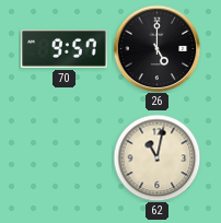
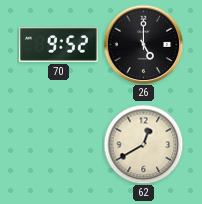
70: 9:57 -> 9:52
62: 11:02 -> 12:40
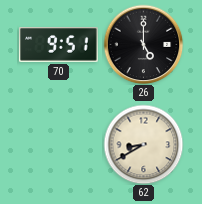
70: 9:52 -> 9:51
62: 12:40 -> 8:40
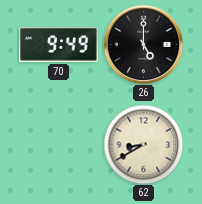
70: 9:51 -> 9:49
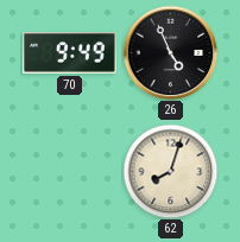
26: 5:00 -> 4:56
62: 8:40 -> 8:03
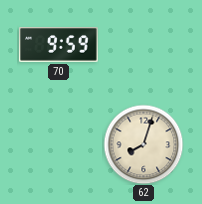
70: 9:49 -> 9:59
26: 4:56 -> none
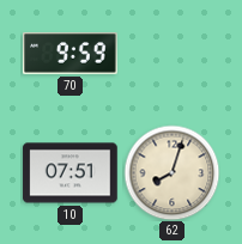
10: none -> 07:51
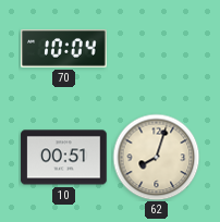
70: 9:59 -> 10:04
10: 07:51 -> 00:51
